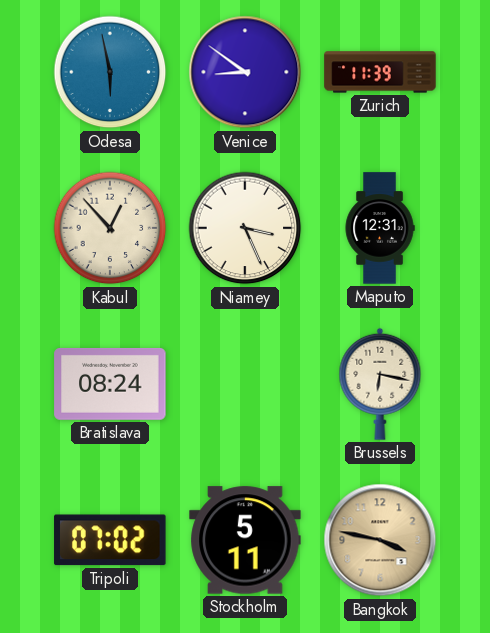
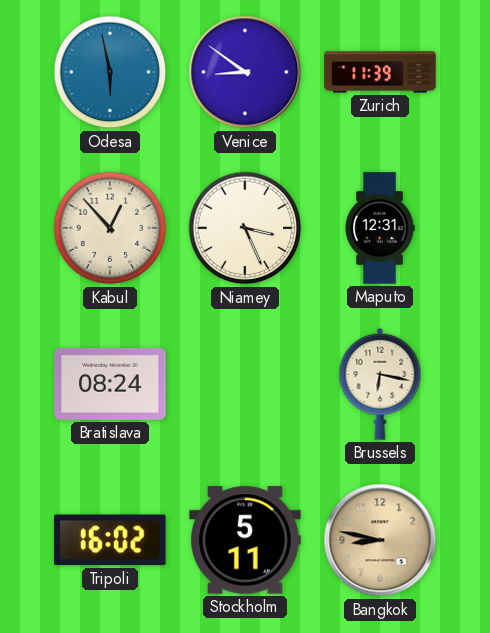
Tripoli: 07:02 -> 16:02
Bangkok: 3:47 -> 8:47
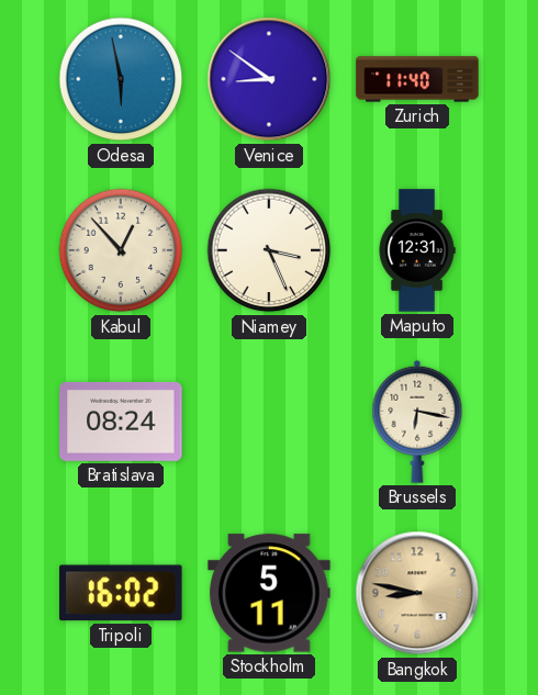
Zurich: 11:39 -> 11:40
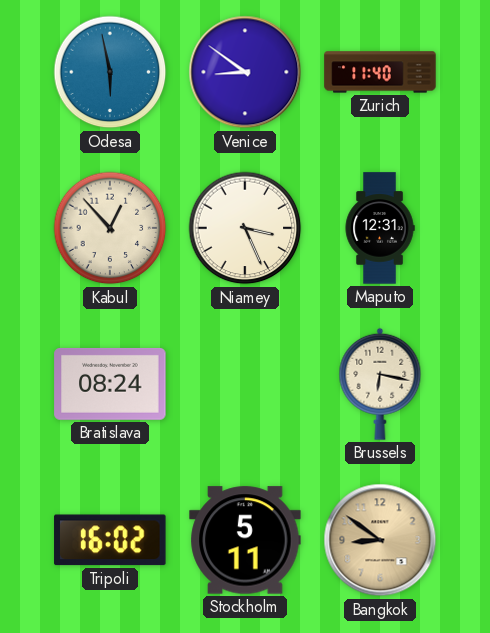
Bangkok: 8:47 -> 8:51
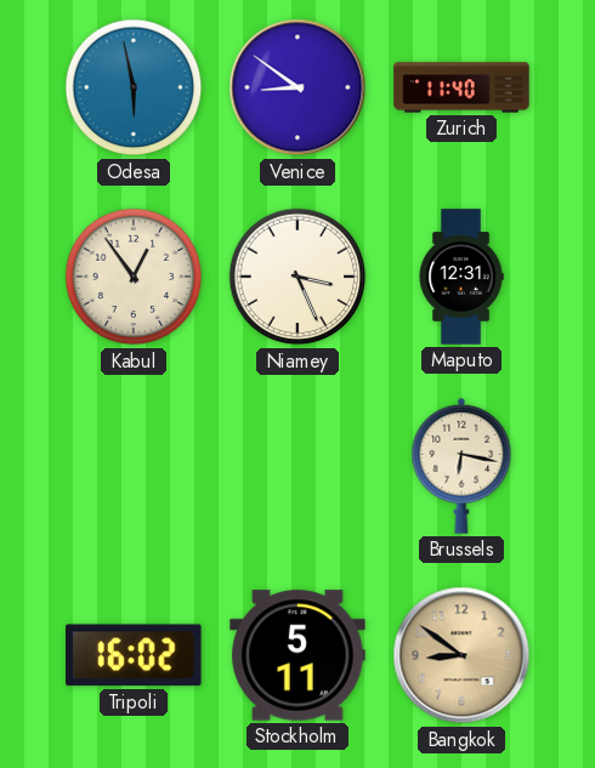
Kabul: 12:53 -> 12:54
Bratislava: 08:24 -> none
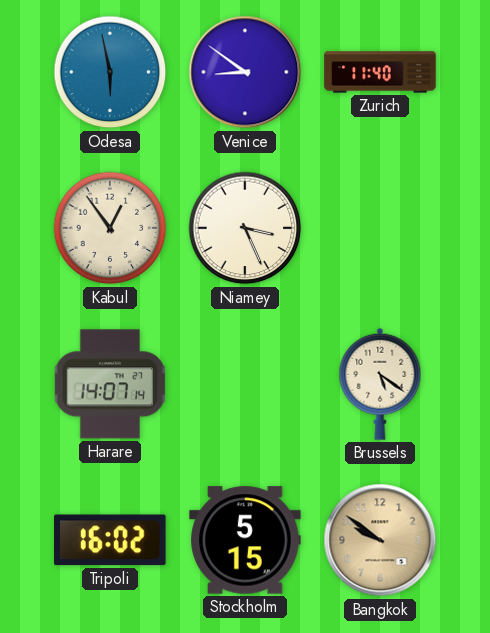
Maputo: 12:31 -> none
Harare: none -> 14:07
Brussels: 6:17 -> 5:21
Stockholm: 5:11 -> 5:15
Bangkok: 8:51 -> 9:51
